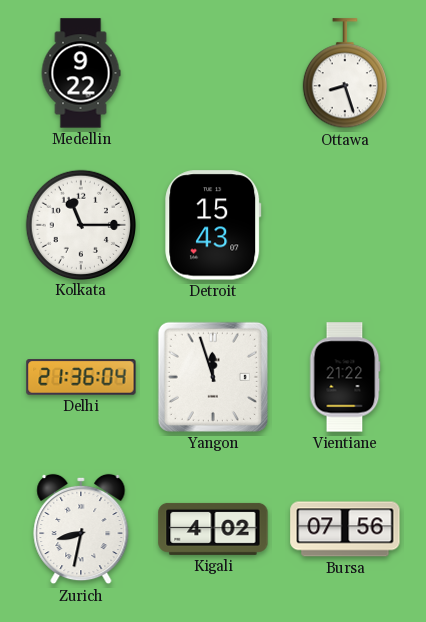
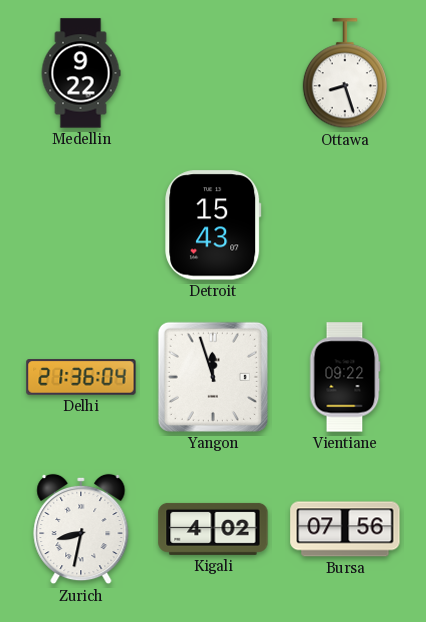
Kolkata: 11:15 -> none
Vientiane: 21:22 -> 09:22
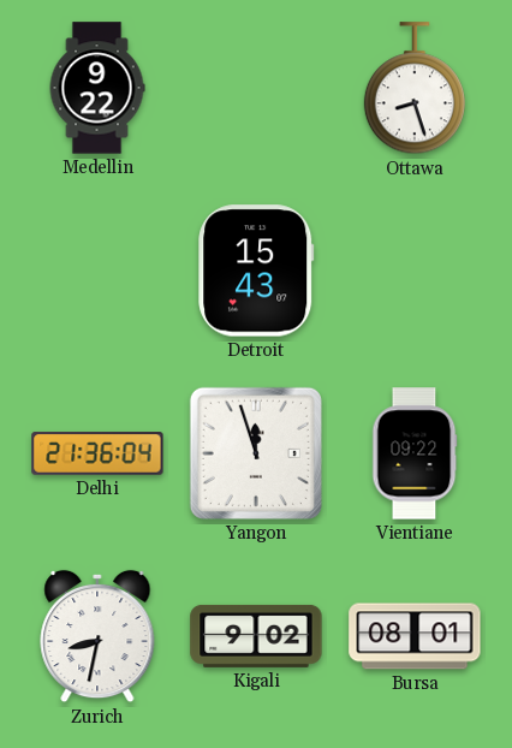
Kigali: 4:02 -> 9:02
Bursa: 07:56 -> 08:01
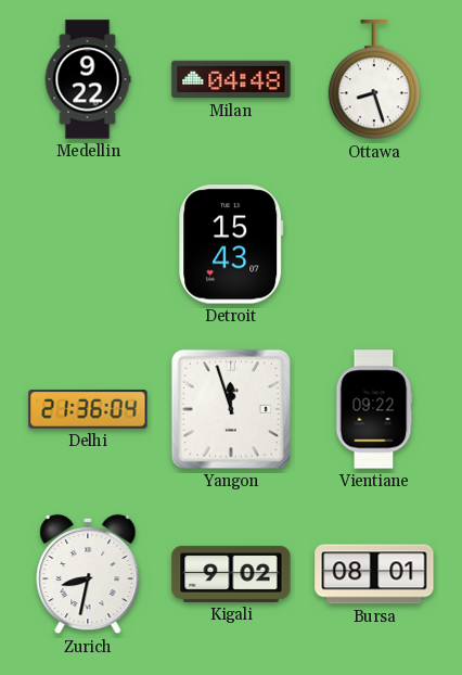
Milan: none -> 04:48
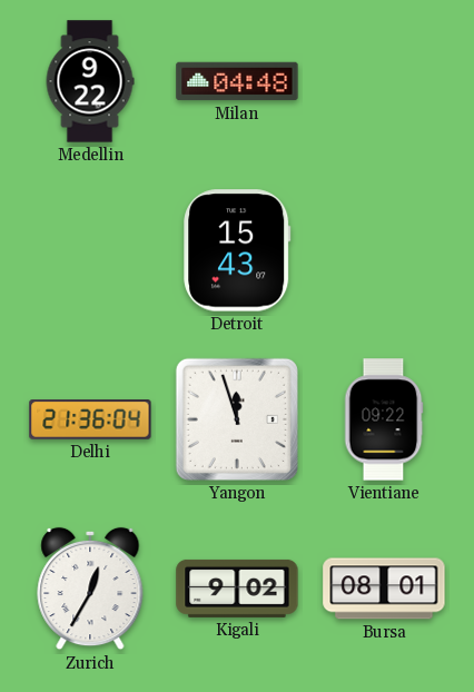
Ottawa: 8:27 -> none
Zurich: 8:32 -> 12:35
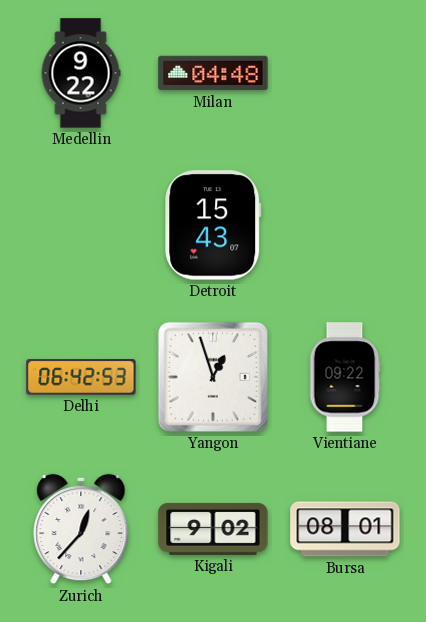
Delhi: 21:36 -> 06:42
Yangon: 11:57 -> 12:57
Zurich: 12:35 -> 12:37
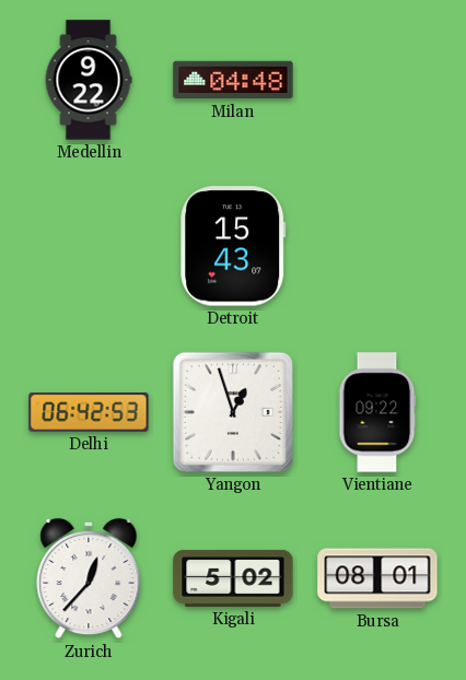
Kigali: 9:02 -> 5:02
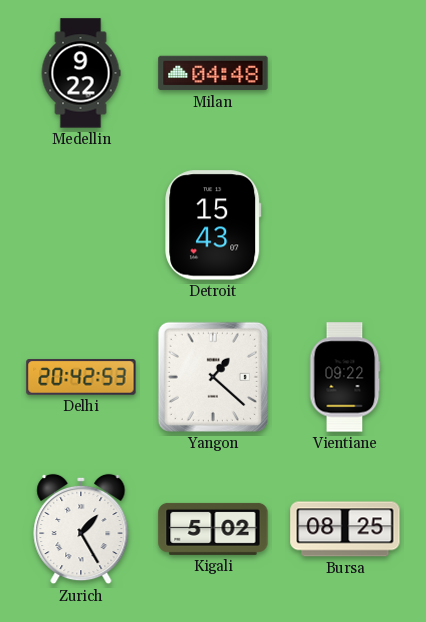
Delhi: 06:42 -> 20:42
Yangon: 12:57 -> 1:22
Zurich: 12:37 -> 1:25
Bursa: 08:01 -> 08:25
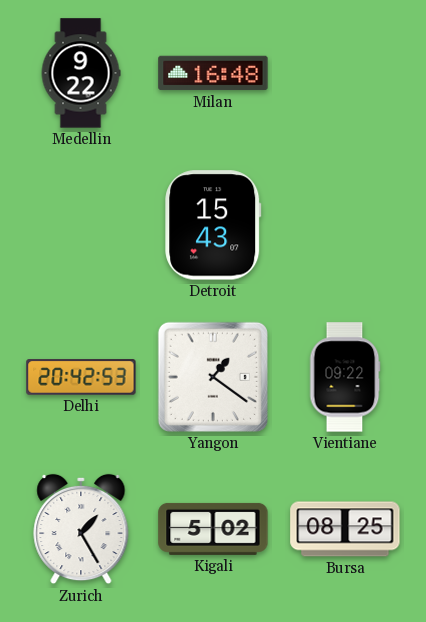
Milan: 04:48 -> 16:48
Yangon: 1:22 -> 1:21
